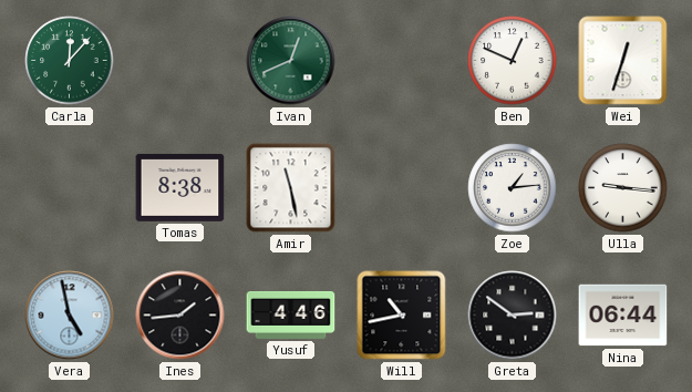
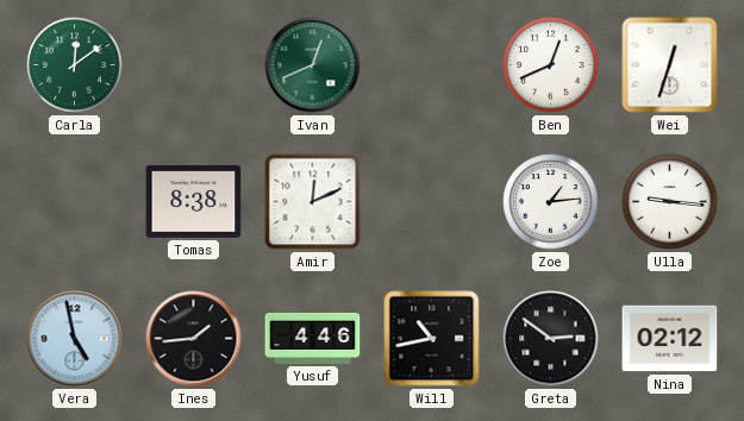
Carla: 12:07 -> 12:09
Ben: 12:49 -> 12:41
Amir: 11:28 -> 12:11
Nina: 06:44 -> 02:12
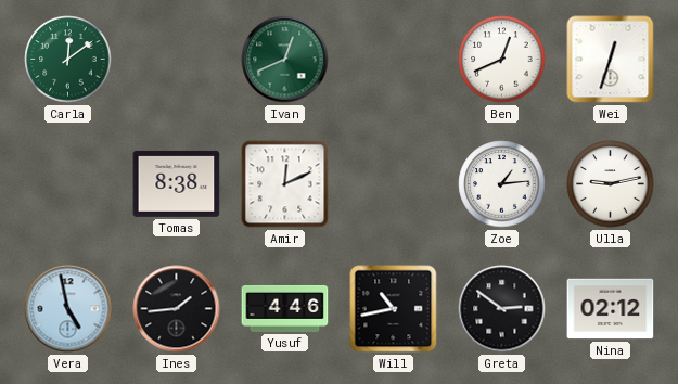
Ulla: 9:16 -> 9:13
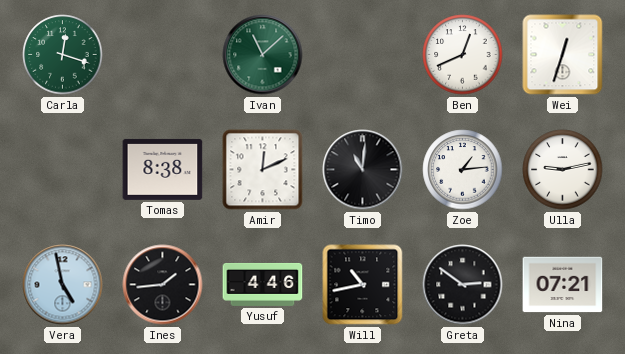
Carla: 12:09 -> 12:18
Ivan: 12:41 -> 11:08
Timo: none -> 11:01
Nina: 02:12 -> 07:21
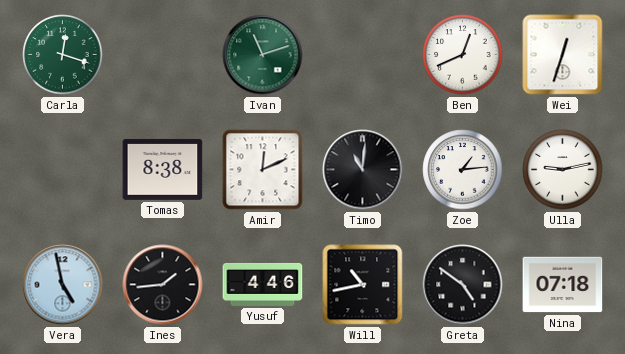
Ivan: 11:08 -> 11:12
Greta: 2:51 -> 4:51
Nina: 07:21 -> 07:18
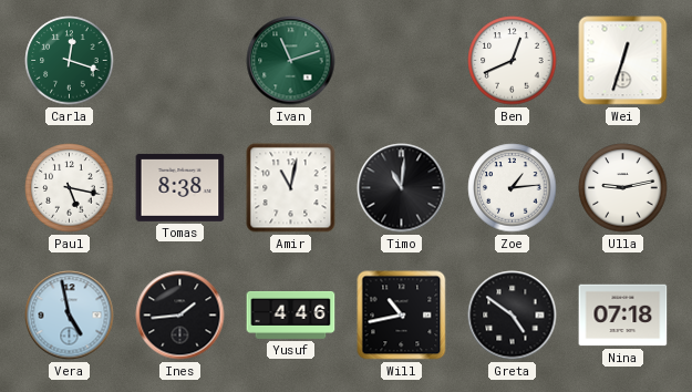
Paul: none -> 5:17
Amir: 12:11 -> 11:02
